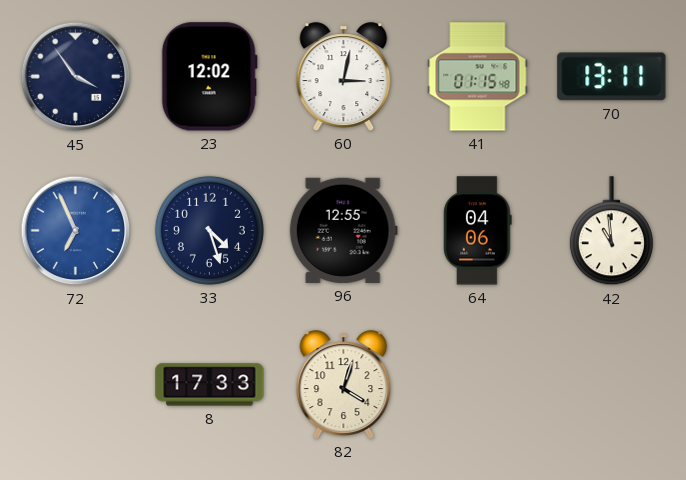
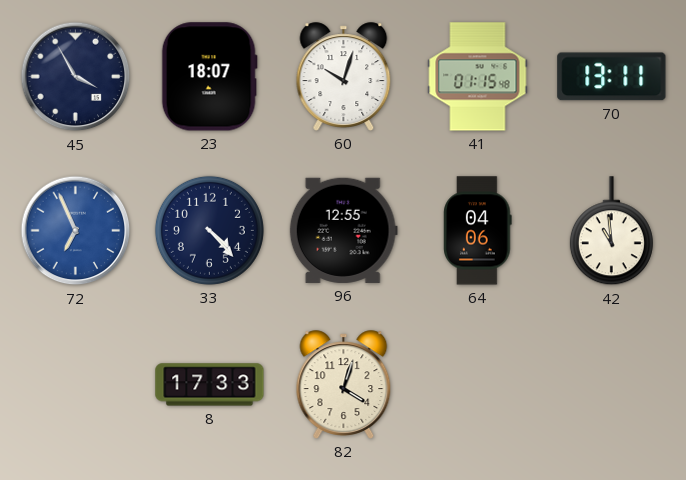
45: 3:54 -> 3:55
23: 12:02 -> 18:07
60: 3:02 -> 10:03
33: 4:27 -> 4:23
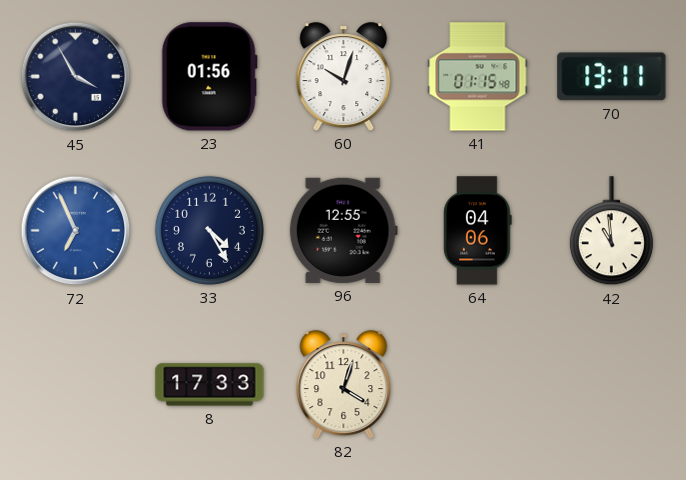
23: 18:07 -> 01:56
33: 4:23 -> 4:25
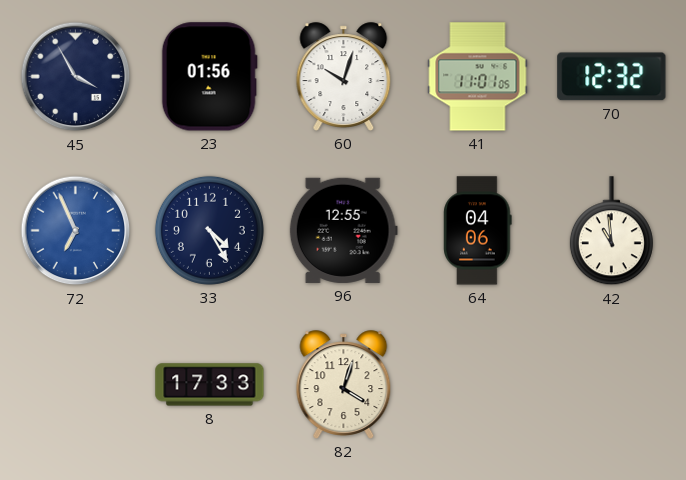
41: 01:15 -> 11:01
70: 13:11 -> 12:32
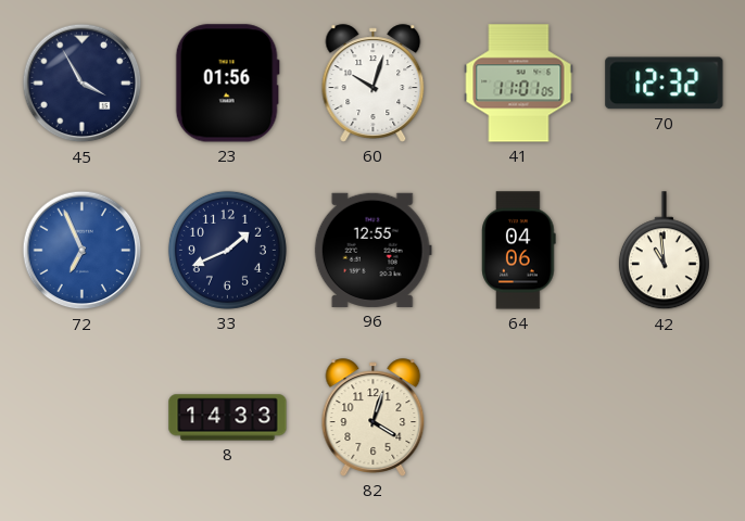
33: 4:25 -> 1:41
8: 17:33 -> 14:33
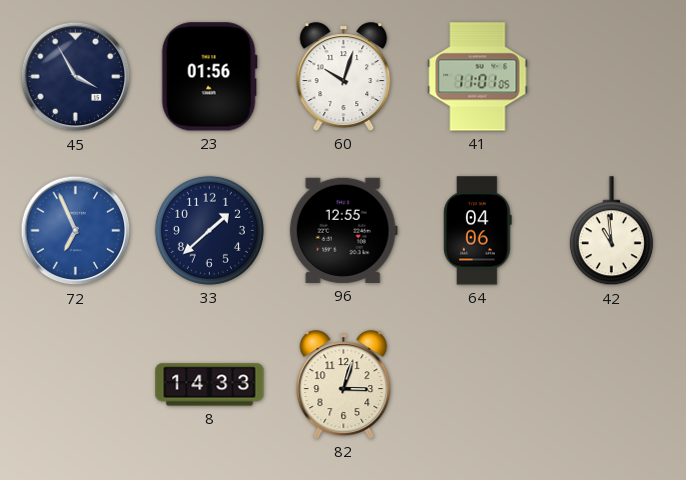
70: 12:32 -> none
33: 1:41 -> 1:38
82: 4:03 -> 3:03
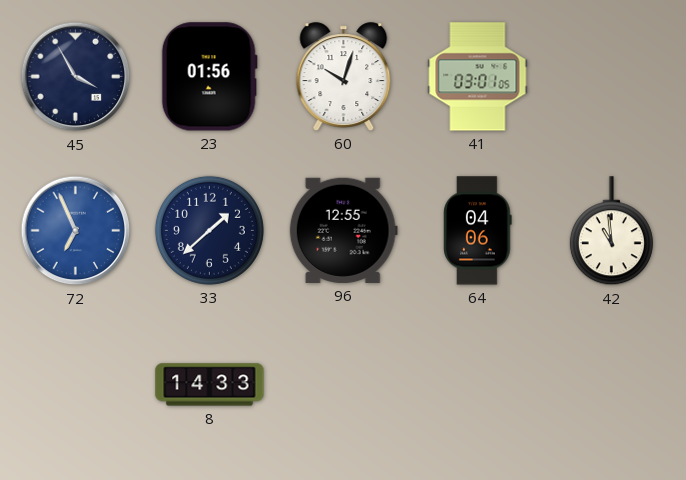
41: 11:01 -> 03:01
82: 3:03 -> none
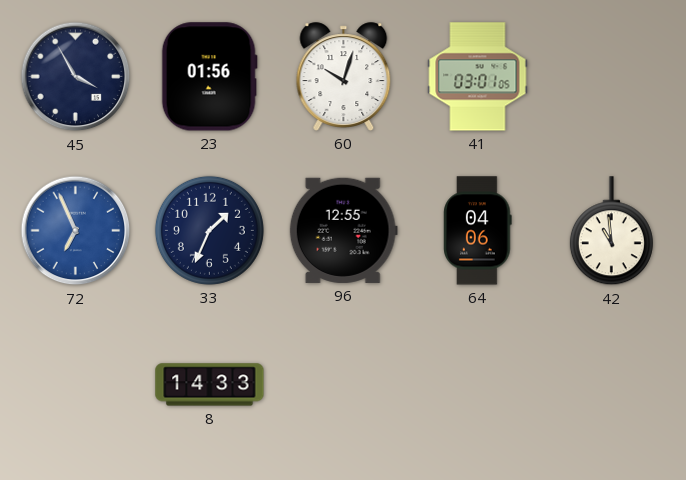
33: 1:38 -> 1:34
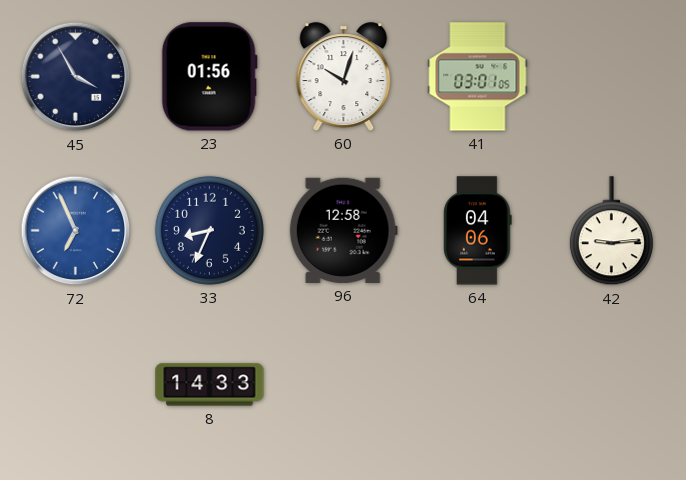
33: 1:34 -> 8:34
96: 12:55 -> 12:58
42: 10:59 -> 9:14
